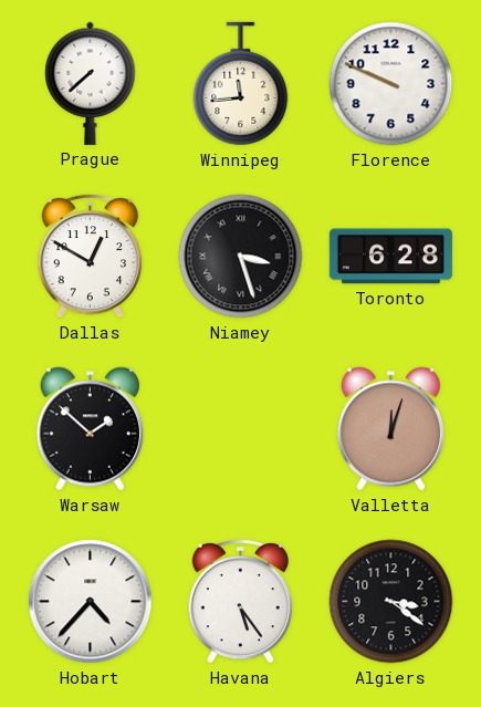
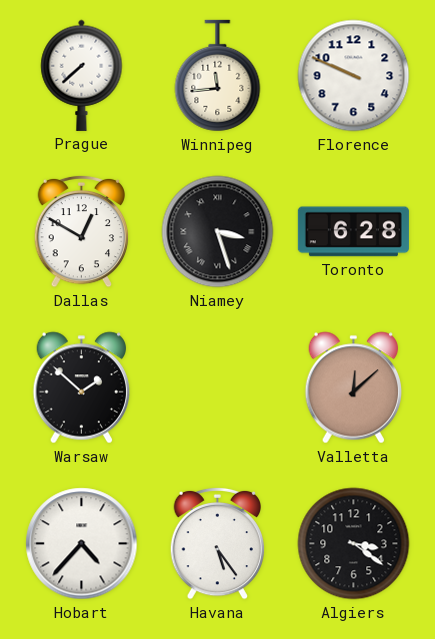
Valletta: 12:03 -> 12:08
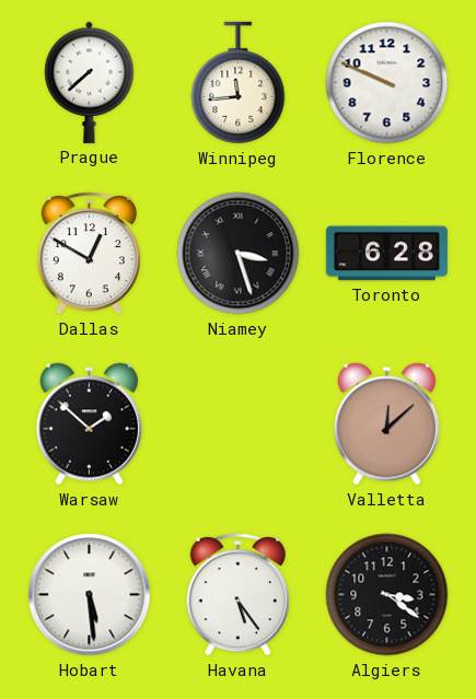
Hobart: 4:37 -> 5:29
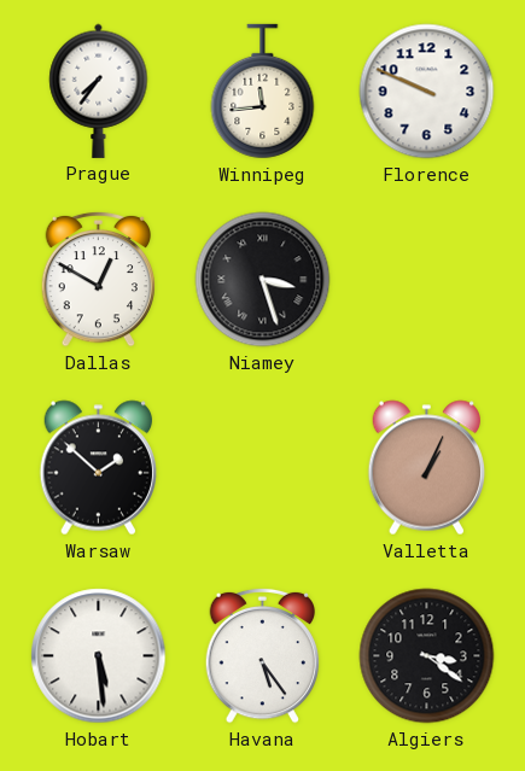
Prague: 7:38 -> 7:36
Toronto: 6:28 -> none
Valletta: 12:08 -> 1:04
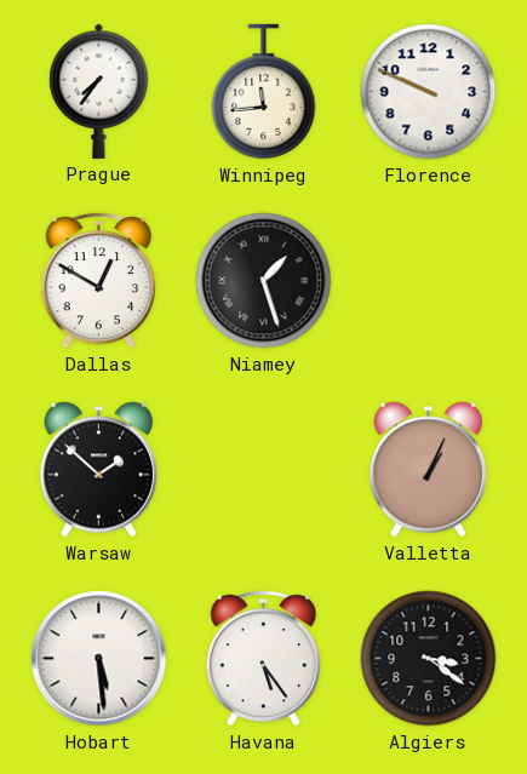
Niamey: 3:27 -> 1:27
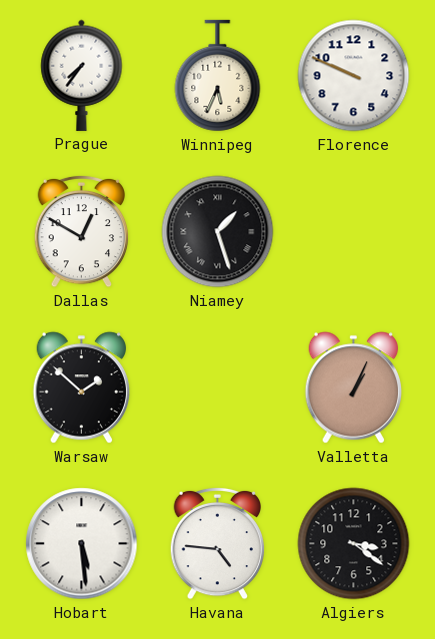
Winnipeg: 11:44 -> 5:34
Havana: 5:24 -> 4:46
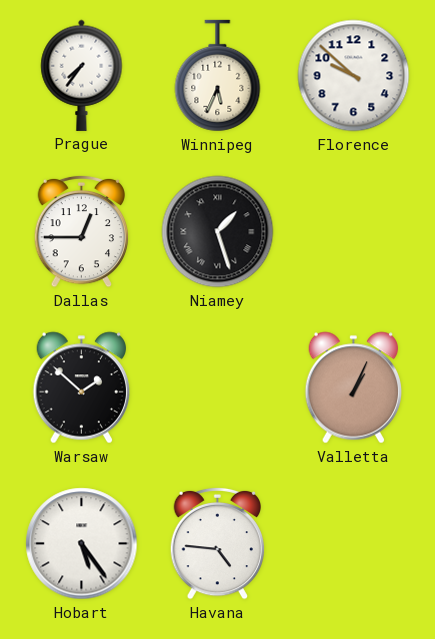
Florence: 9:49 -> 9:52
Dallas: 12:50 -> 12:45
Hobart: 5:29 -> 5:24
Algiers: 3:21 -> none
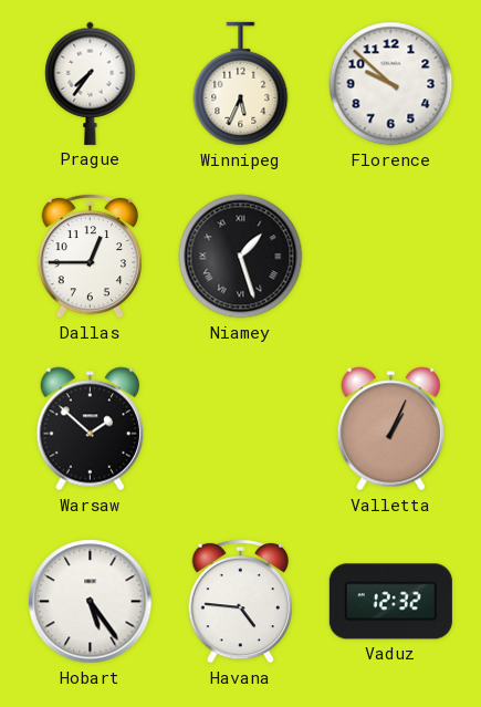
Vaduz: none -> 12:32
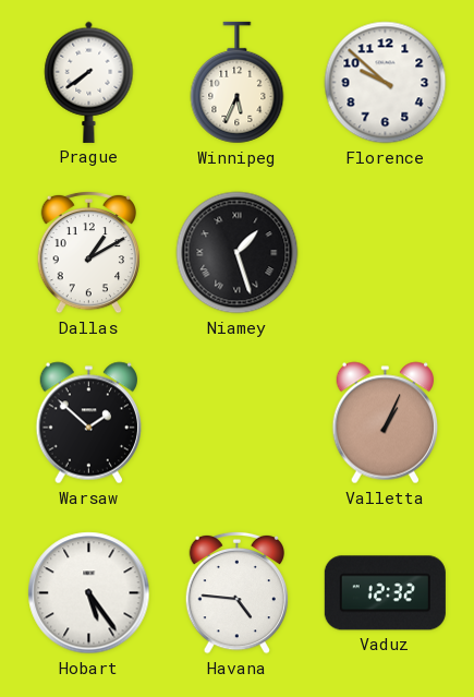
Prague: 7:36 -> 7:39
Dallas: 12:45 -> 1:10
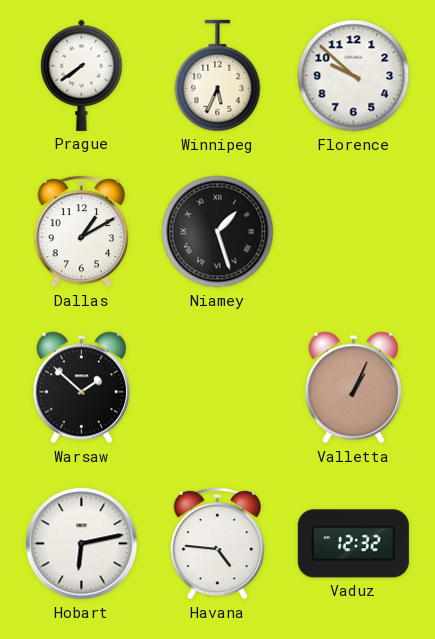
Hobart: 5:24 -> 6:13
